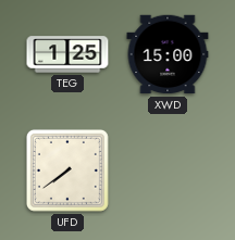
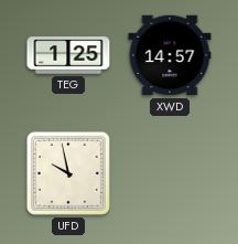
XWD: 15:00 -> 14:57
UFD: 7:39 -> 9:58
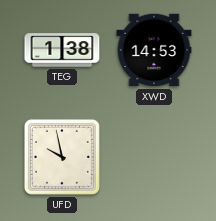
TEG: 1:25 -> 1:38
XWD: 14:57 -> 14:53
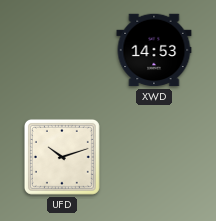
TEG: 1:38 -> none
UFD: 9:58 -> 10:12
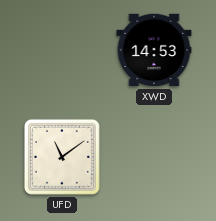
UFD: 10:12 -> 11:09
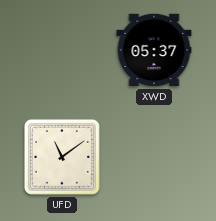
XWD: 14:53 -> 05:37
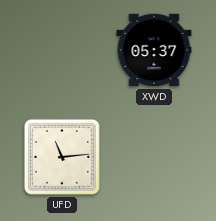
UFD: 11:09 -> 11:14
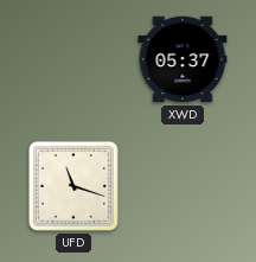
UFD: 11:14 -> 11:18
